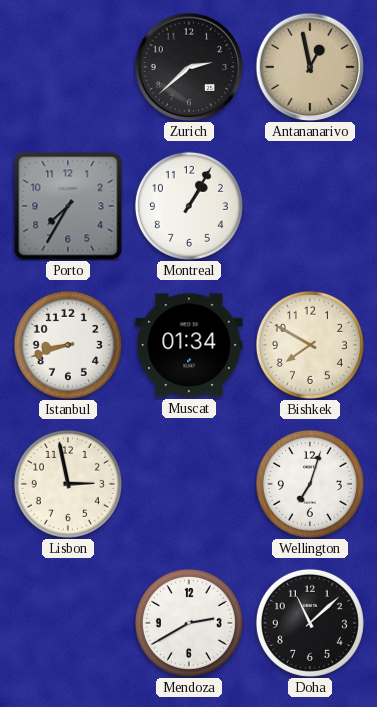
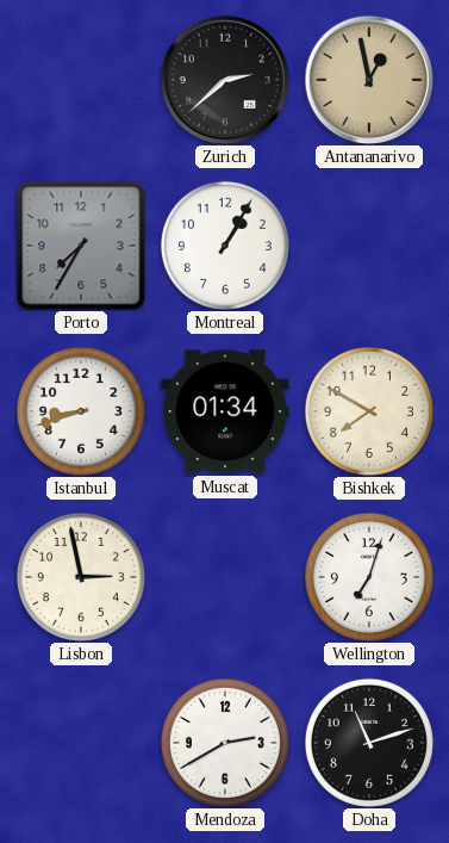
Doha: 11:08 -> 11:12
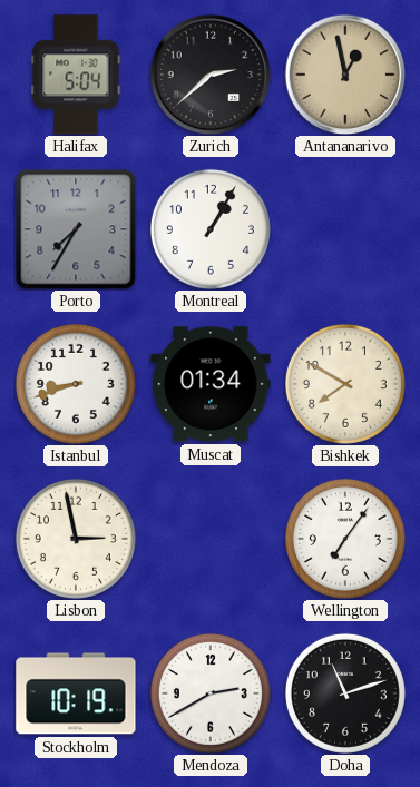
Halifax: none -> 5:04
Wellington: 7:03 -> 7:06
Stockholm: none -> 10:19
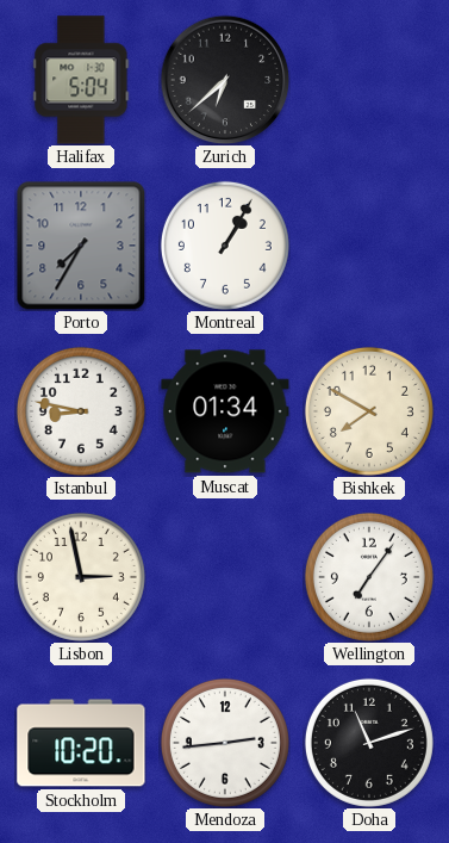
Zurich: 2:38 -> 6:38
Antananarivo: 12:58 -> none
Istanbul: 8:42 -> 8:47
Stockholm: 10:19 -> 10:20
Mendoza: 2:40 -> 2:44
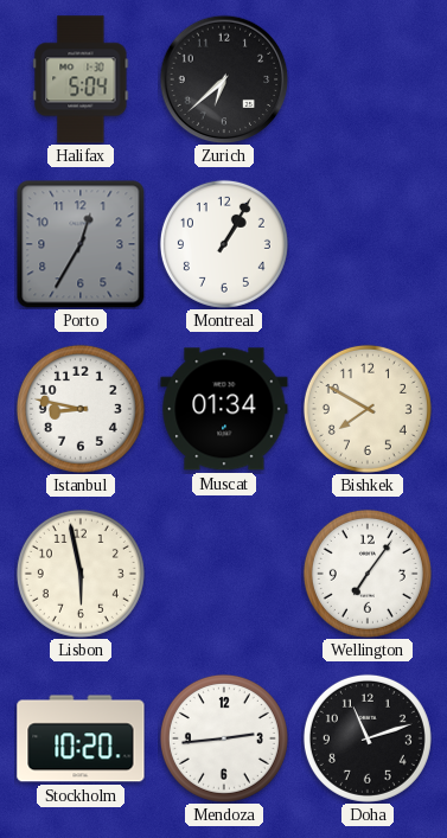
Porto: 7:35 -> 12:35
Lisbon: 2:58 -> 5:58
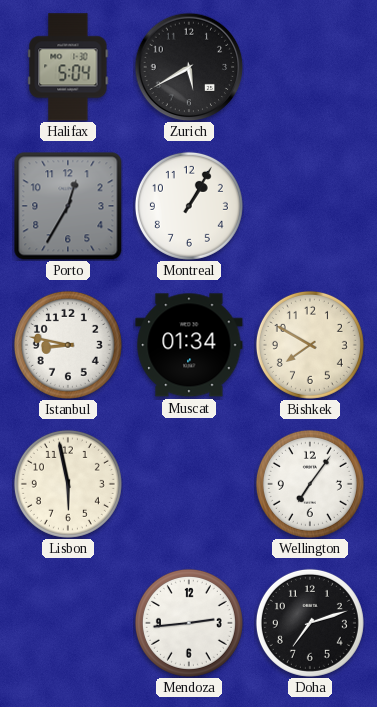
Zurich: 6:38 -> 5:40
Stockholm: 10:20 -> none
Doha: 11:12 -> 7:12
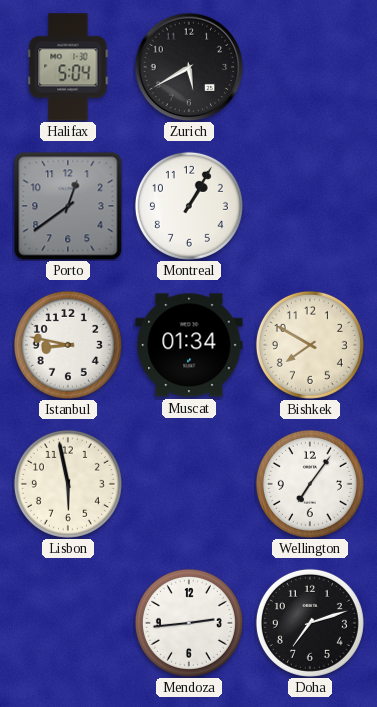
Porto: 12:35 -> 12:39
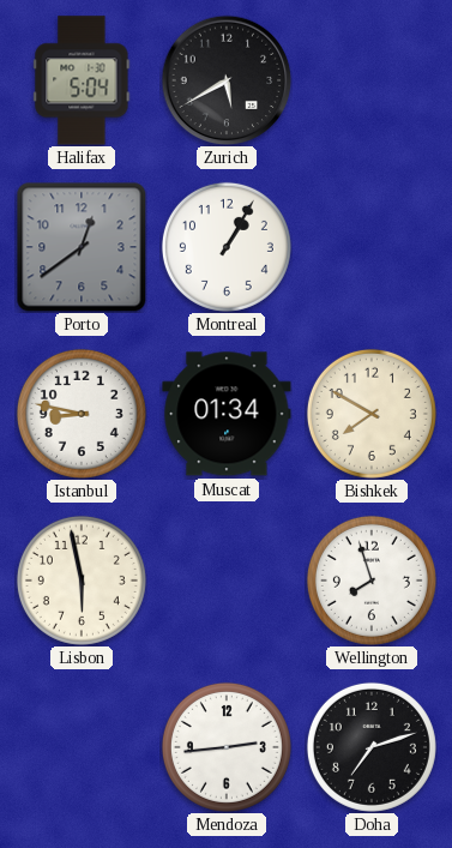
Wellington: 7:06 -> 7:57
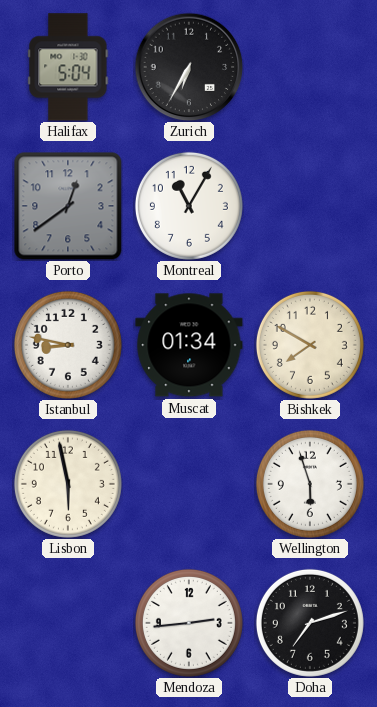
Zurich: 5:40 -> 6:35
Montreal: 1:05 -> 11:05
Wellington: 7:57 -> 5:57
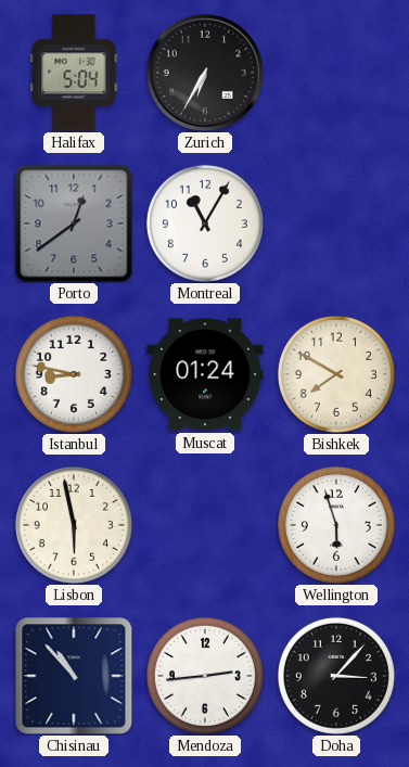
Muscat: 01:34 -> 01:24
Chisinau: none -> 10:53
Doha: 7:12 -> 3:07
